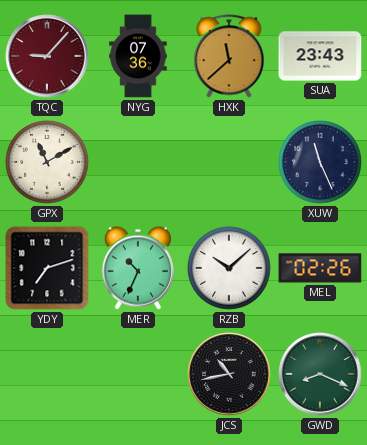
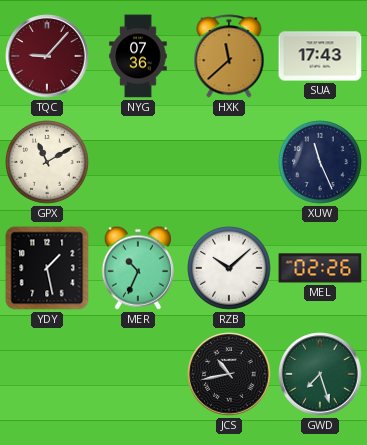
SUA: 23:43 -> 17:43
YDY: 7:12 -> 1:28
GWD: 8:19 -> 7:27
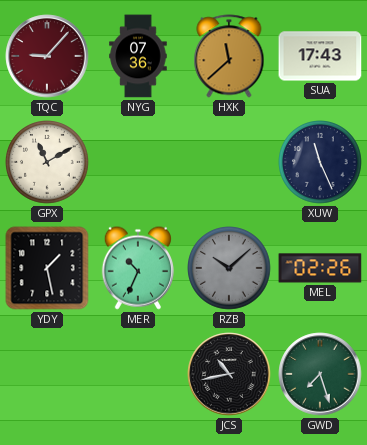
RZB dial: white -> grey
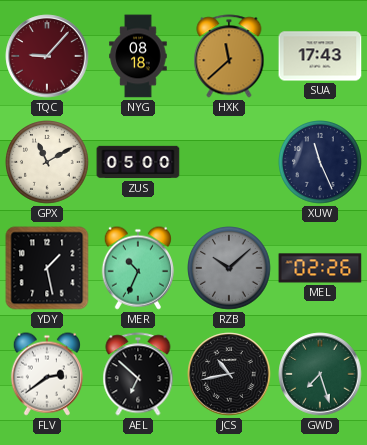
NYG: 07:36 -> 08:18
ZUS: none -> 05:00
FLV: none -> 2:39
AEL: none -> 6:52
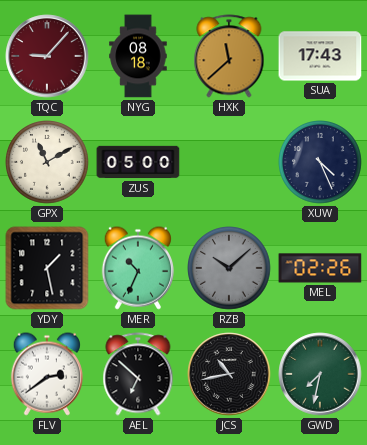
XUW: 11:26 -> 4:26
GWD: 7:27 -> 7:32
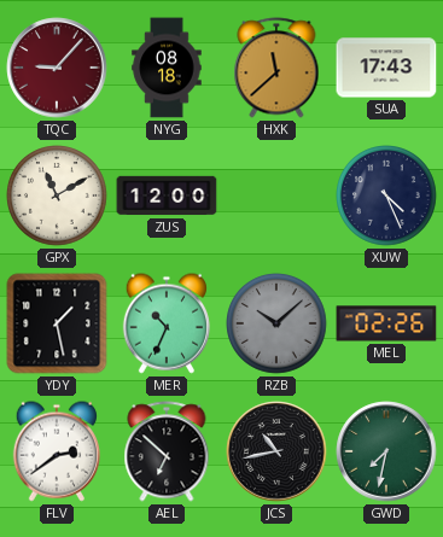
ZUS: 05:00 -> 12:00
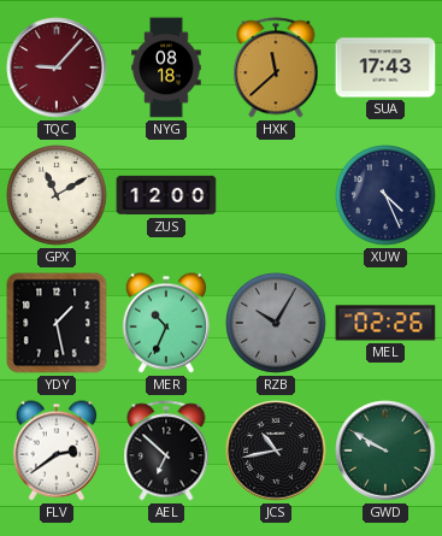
RZB: 10:08 -> 10:05
GWD: 7:32 -> 9:50
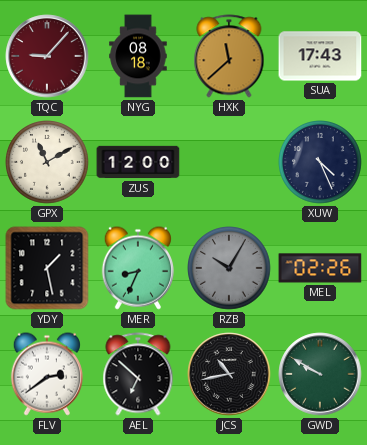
MER: 10:34 -> 8:34
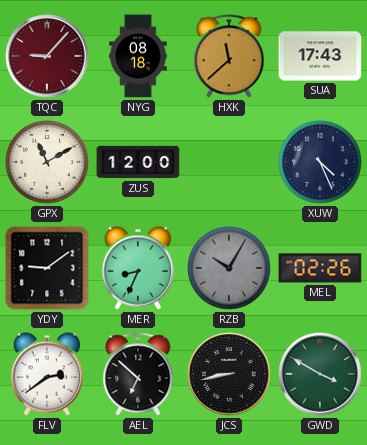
YDY: 1:28 -> 9:09
JCS: 10:43 -> 8:43
GWD: 9:50 -> 3:50
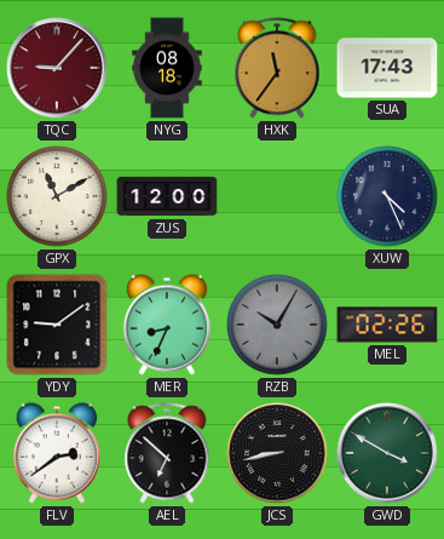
HXK: 11:38 -> 11:36
